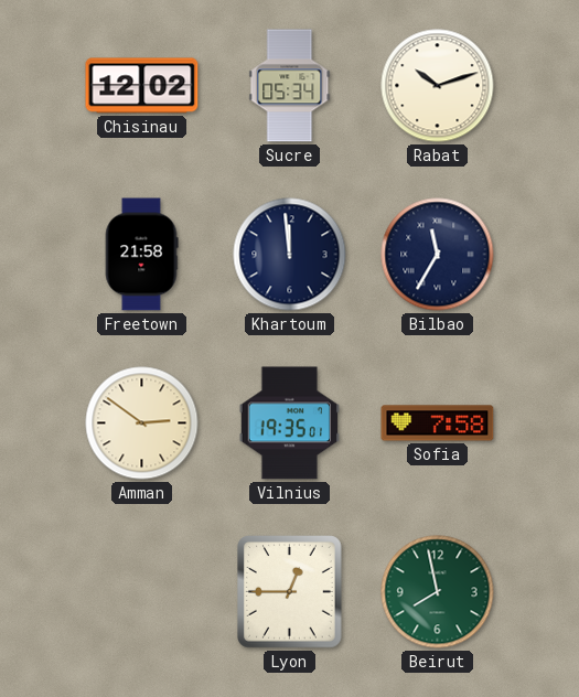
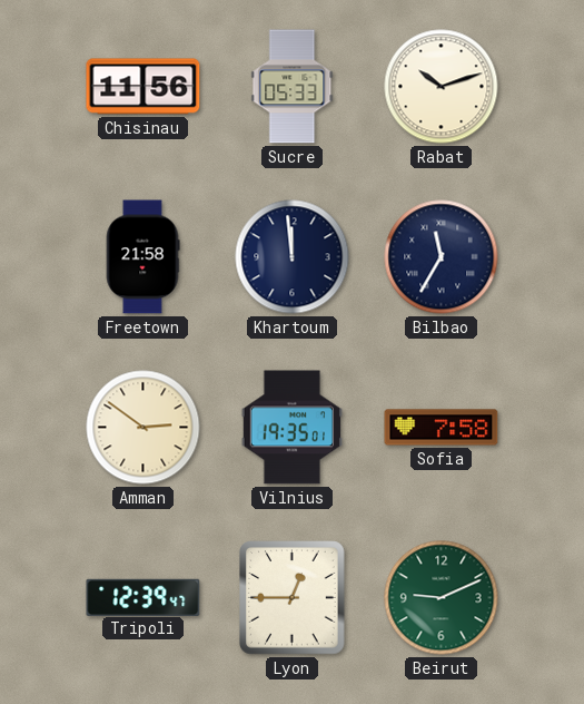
Chisinau: 12:02 -> 11:56
Sucre: 05:34 -> 05:33
Tripoli: none -> 12:39
Beirut: 7:58 -> 9:11
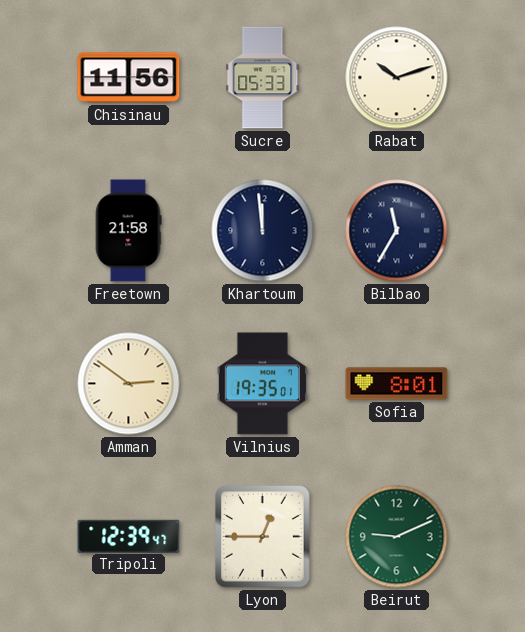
Sofia: 7:58 -> 8:01
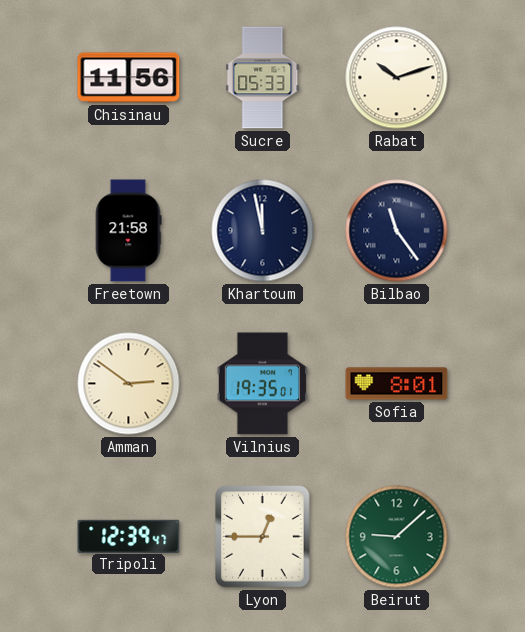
Khartoum: 11:59 -> 11:58
Bilbao: 11:35 -> 11:24
Beirut: 9:11 -> 9:08
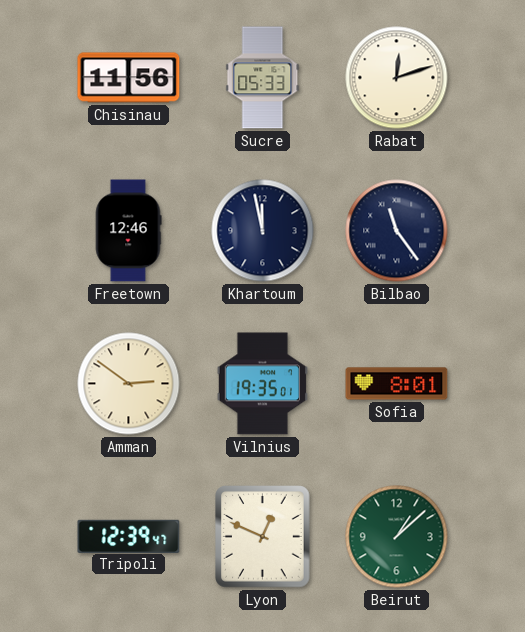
Rabat: 10:12 -> 12:12
Freetown: 21:58 -> 12:46
Lyon: 12:45 -> 12:49
Beirut: 9:08 -> 1:08
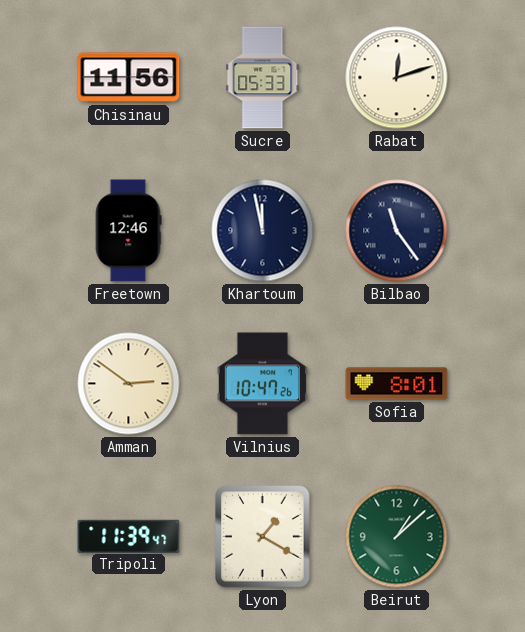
Vilnius: 19:35 -> 10:47
Tripoli: 12:39 -> 11:39
Lyon: 12:49 -> 1:20
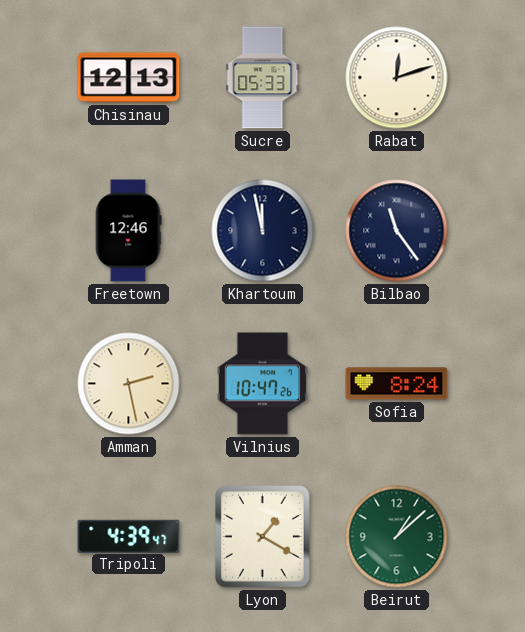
Chisinau: 11:56 -> 12:13
Amman: 2:51 -> 2:28
Sofia: 8:01 -> 8:24
Tripoli: 11:39 -> 4:39
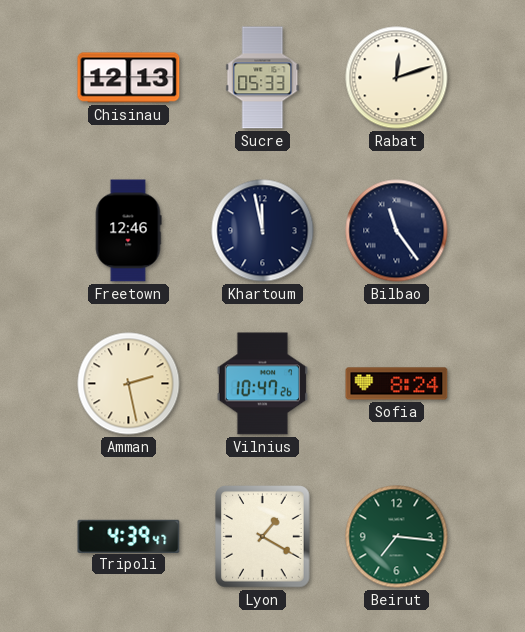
Beirut: 1:08 -> 7:16
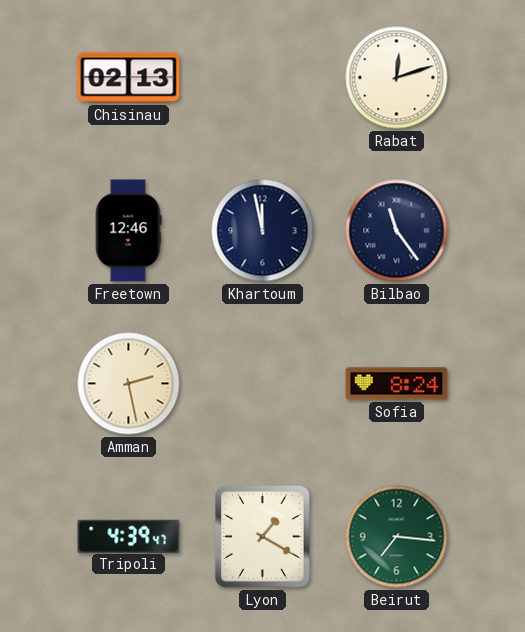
Chisinau: 12:13 -> 02:13
Sucre: 05:33 -> none
Vilnius: 10:47 -> none
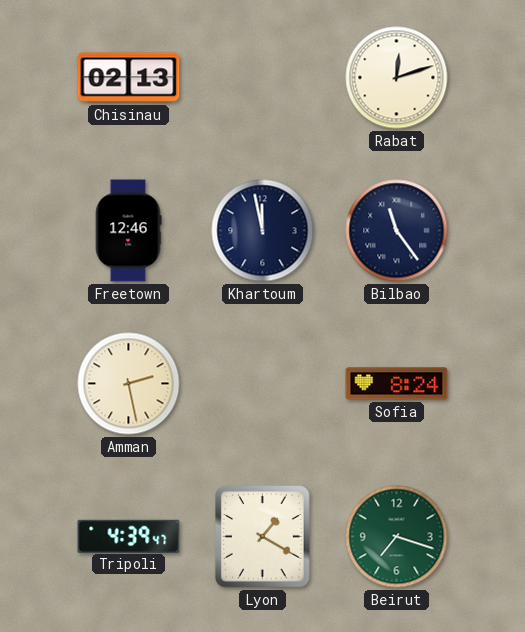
Beirut: 7:16 -> 7:18
